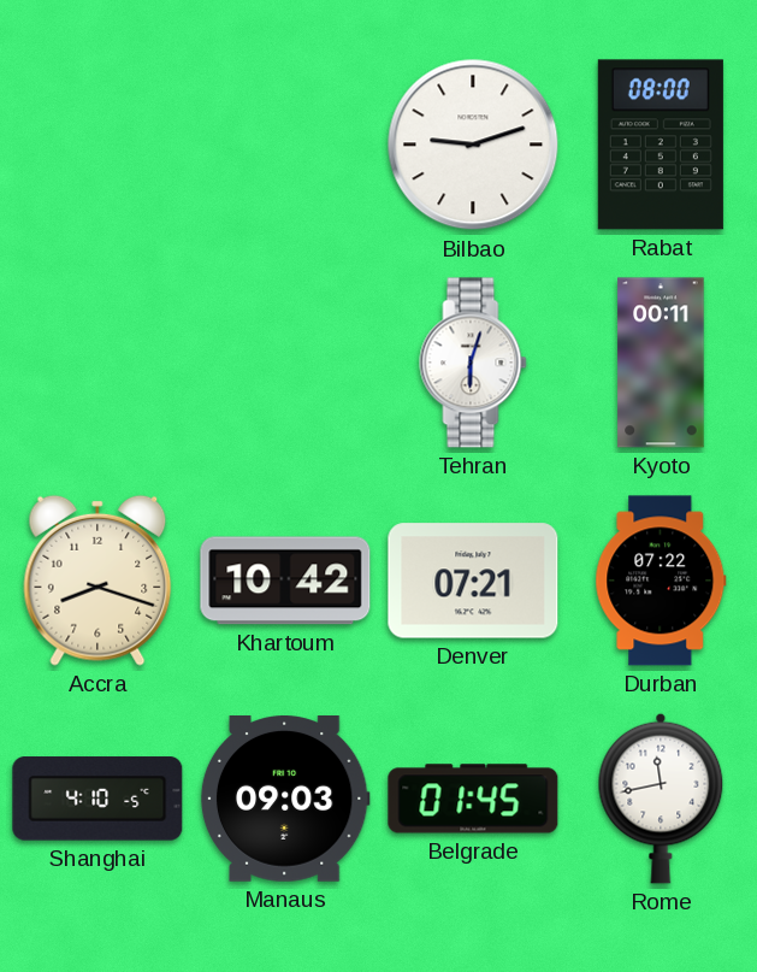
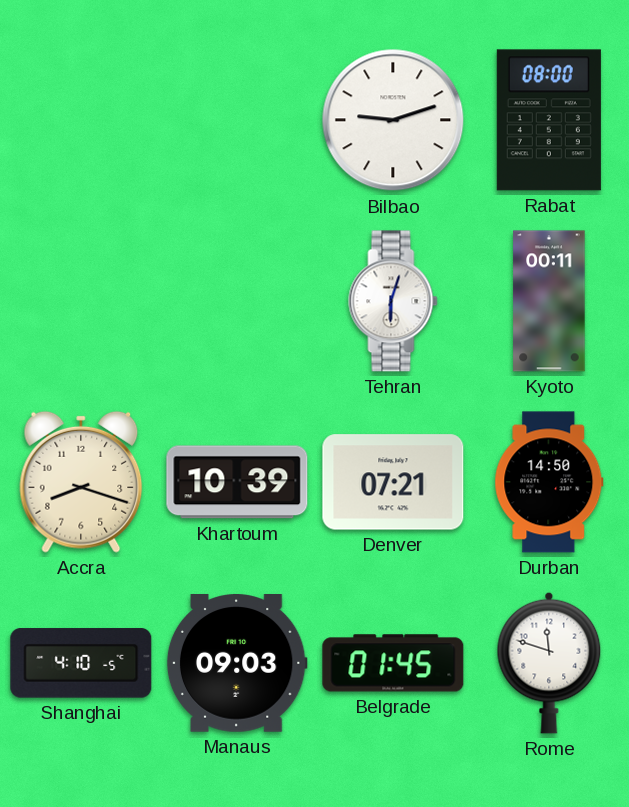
Khartoum: 10:42 -> 10:39
Durban: 07:22 -> 14:50
Rome: 11:43 -> 11:48
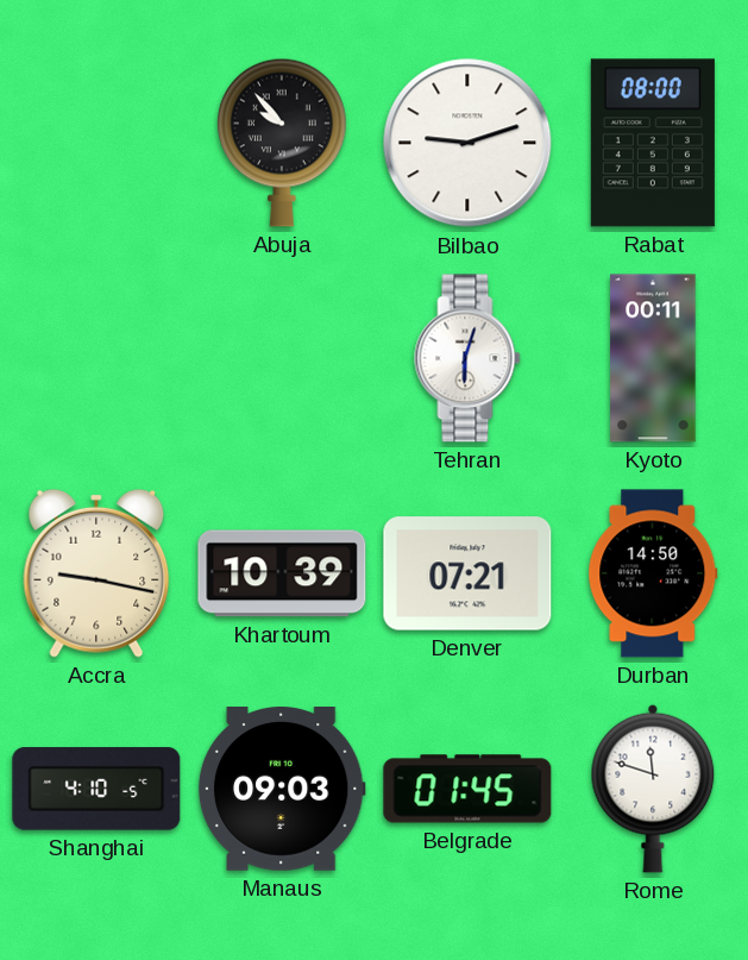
Abuja: none -> 9:53
Accra: 8:18 -> 9:17
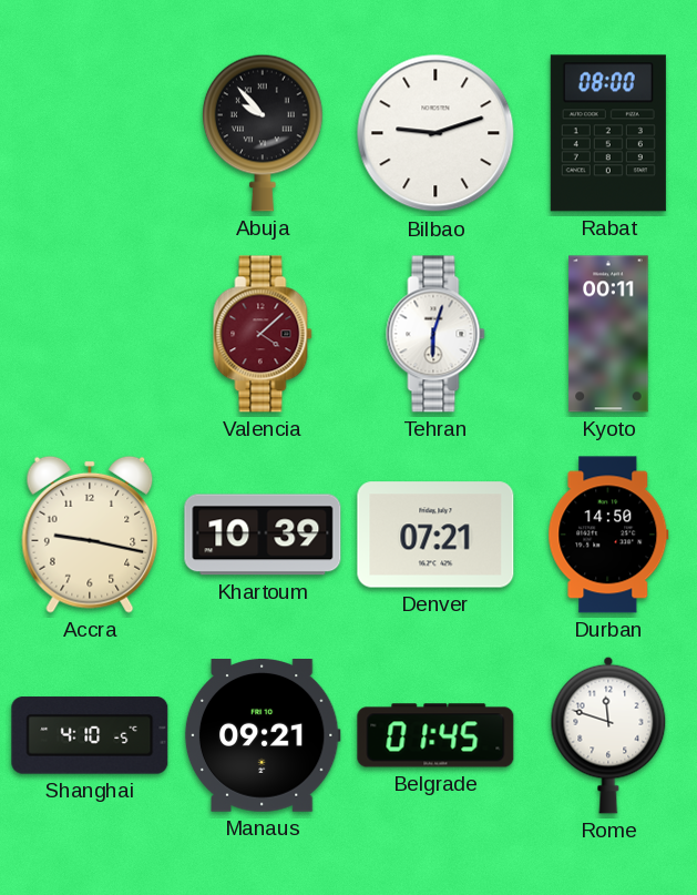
Valencia: none -> 4:08
Manaus: 09:03 -> 09:21
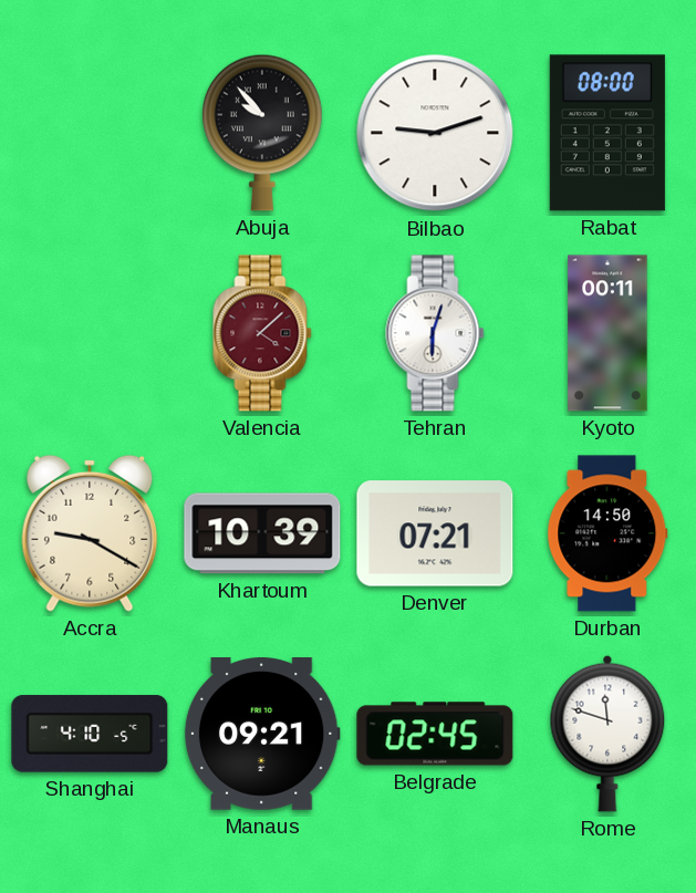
Accra: 9:17 -> 9:20
Belgrade: 01:45 -> 02:45
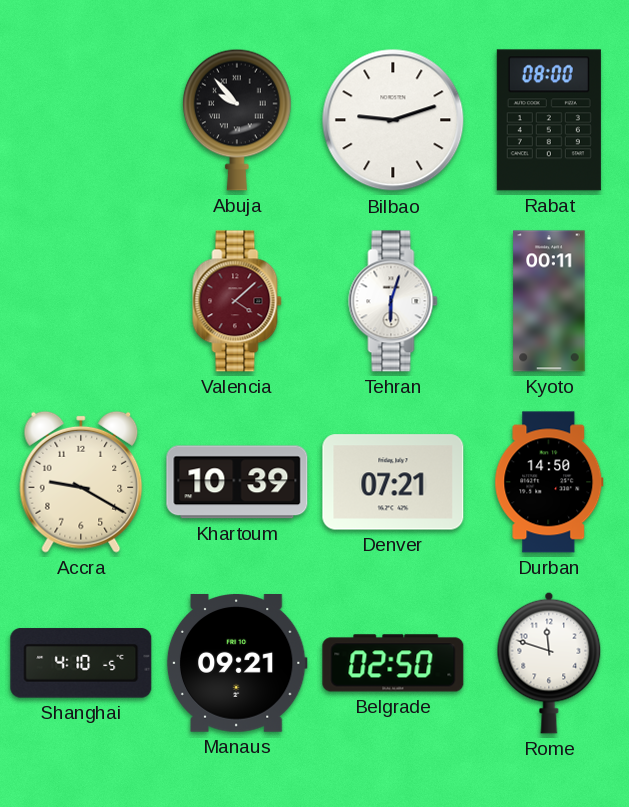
Belgrade: 02:45 -> 02:50
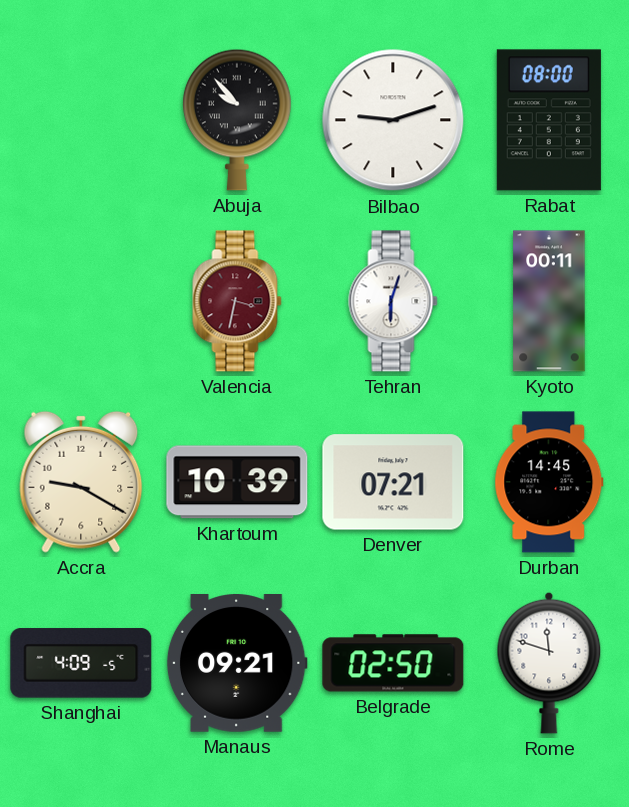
Valencia: 4:08 -> 3:32
Durban: 14:50 -> 14:45
Shanghai: 4:10 -> 4:09
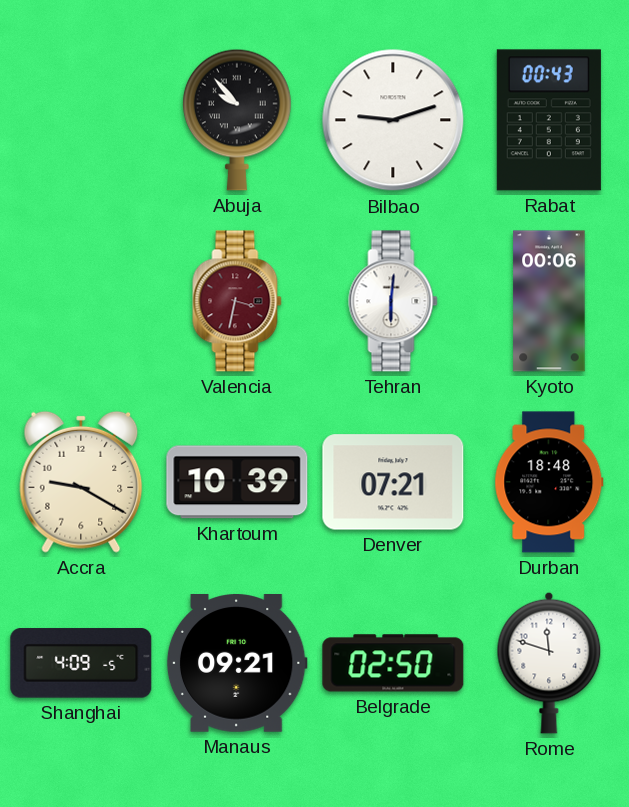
Rabat: 08:00 -> 00:43
Tehran: 6:03 -> 6:01
Kyoto: 00:11 -> 00:06
Durban: 14:45 -> 18:48
